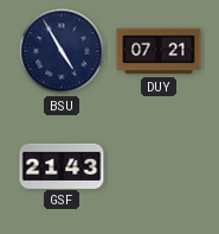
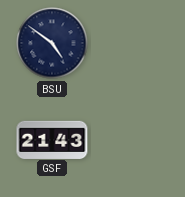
BSU: 4:55 -> 4:51
DUY: 07:21 -> none
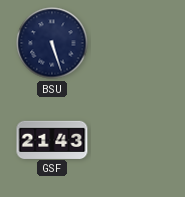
BSU: 4:51 -> 5:27
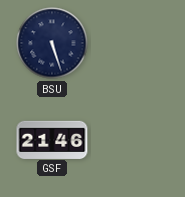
GSF: 21:43 -> 21:46
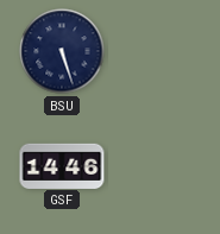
GSF: 21:46 -> 14:46
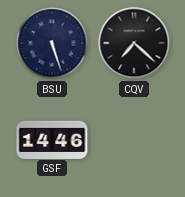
CQV: none -> 7:22
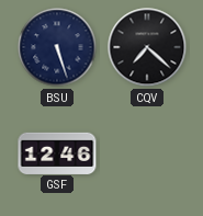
GSF: 14:46 -> 12:46
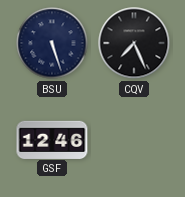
CQV: 7:22 -> 7:26
